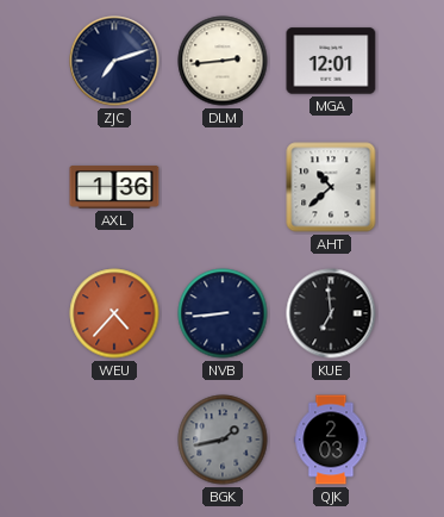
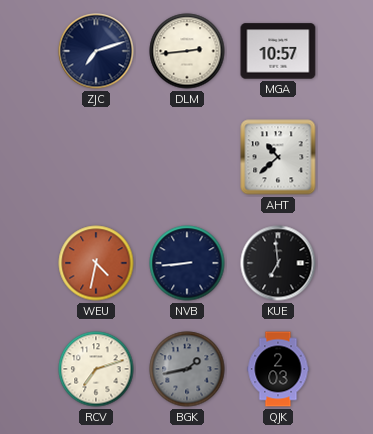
MGA: 12:01 -> 10:57
AXL: 1:36 -> none
WEU: 4:37 -> 4:32
RCV: none -> 7:12
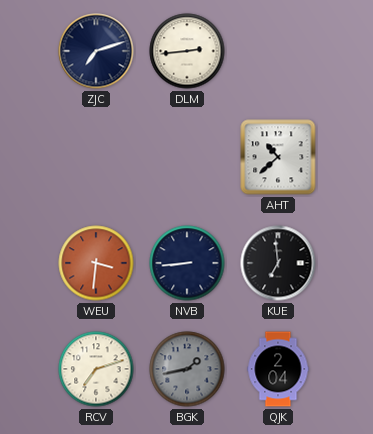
MGA: 10:57 -> none
WEU: 4:32 -> 3:31
QJK: 2:03 -> 2:04
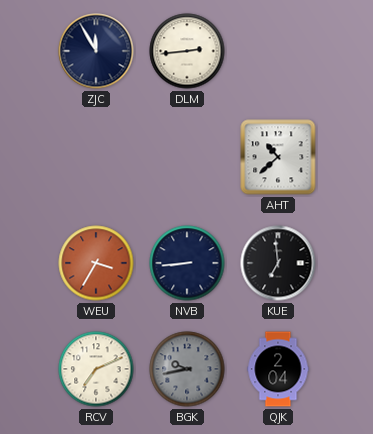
ZJC: 7:12 -> 11:55
WEU: 3:31 -> 3:35
RCV: 7:12 -> 7:11
BGK: 1:43 -> 9:43
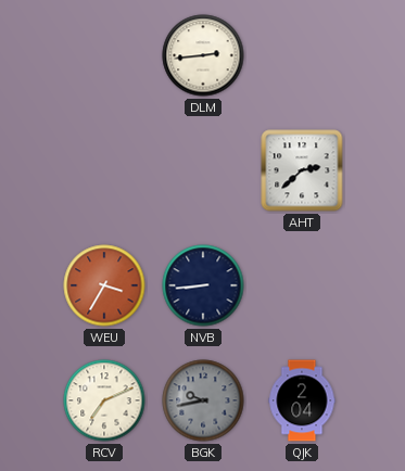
ZJC: 11:55 -> none
AHT: 10:38 -> 2:38
KUE: 6:59 -> none
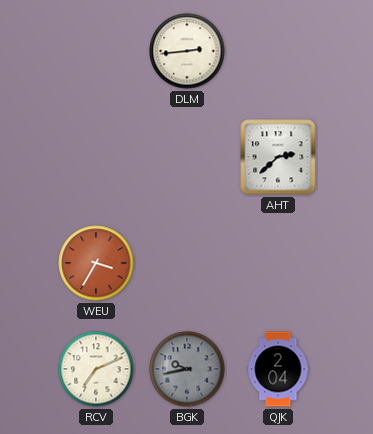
NVB: 8:44 -> none
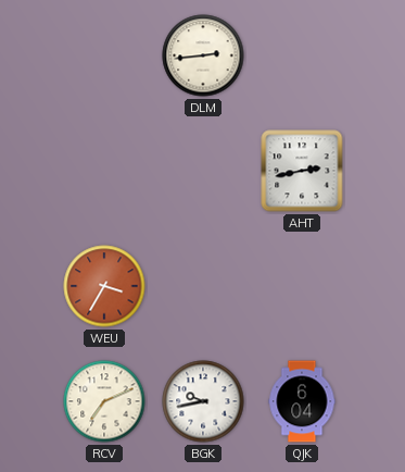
AHT: 2:38 -> 2:43
BGK dial: grey -> white
QJK: 2:04 -> 6:04
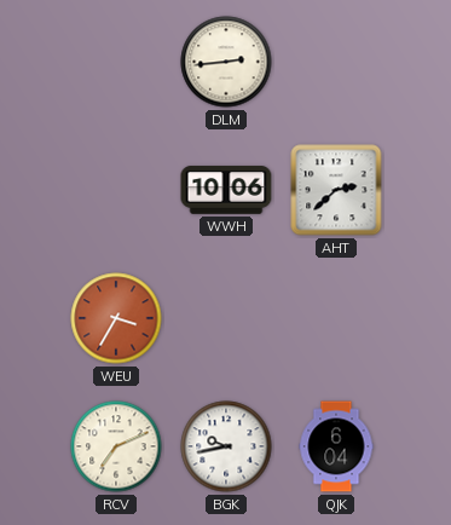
WWH: none -> 10:06
AHT: 2:43 -> 2:38
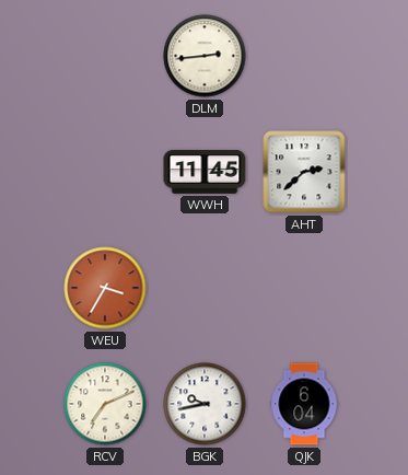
WWH: 10:06 -> 11:45
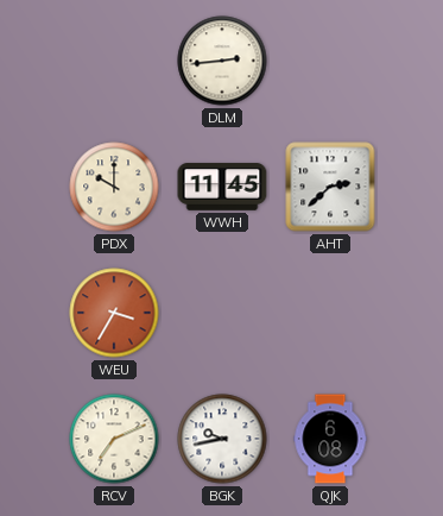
PDX: none -> 10:00
QJK: 6:04 -> 6:08
